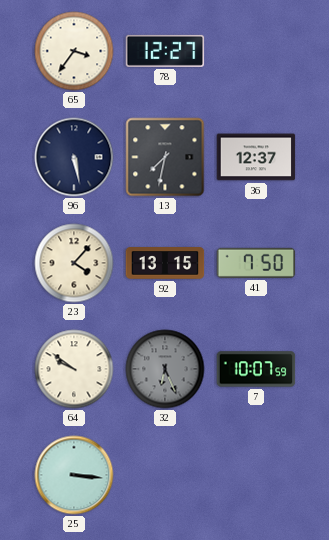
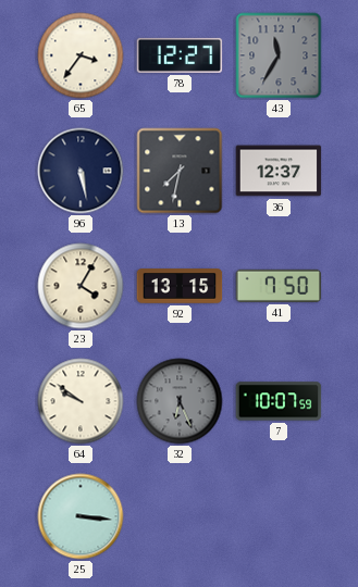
43: none -> 11:35
23: 4:07 -> 4:05
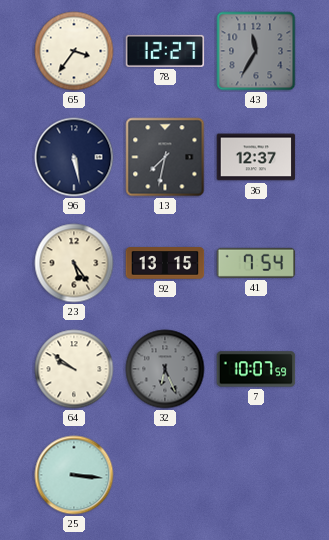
23: 4:05 -> 5:24
41: 7:50 -> 7:54
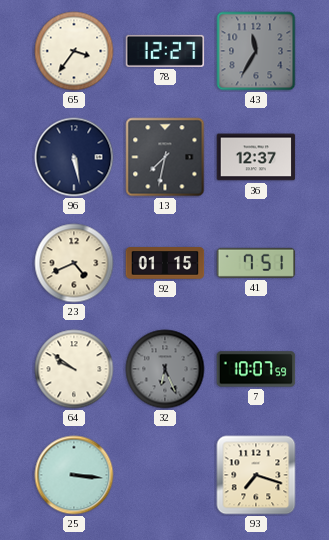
23: 5:24 -> 4:41
92: 13:15 -> 01:15
41: 7:54 -> 7:51
93: none -> 7:18
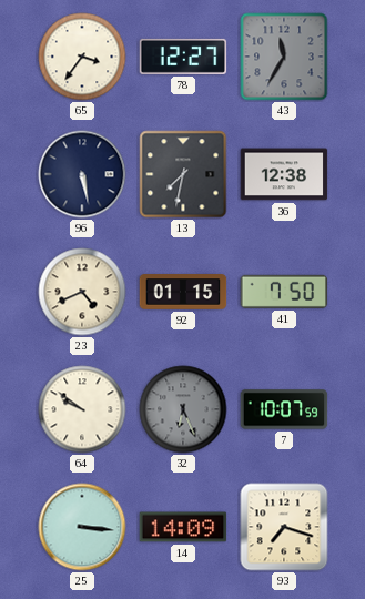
36: 12:37 -> 12:38
41: 7:51 -> 7:50
14: none -> 14:09
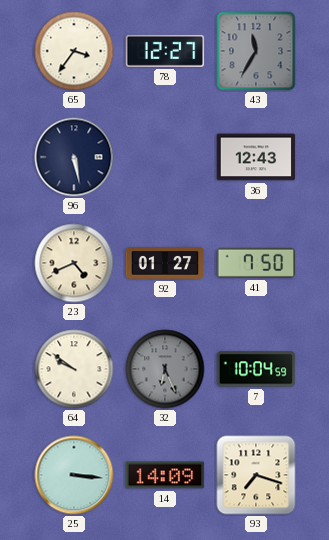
13: 7:32 -> none
36: 12:38 -> 12:43
92: 01:15 -> 01:27
7: 10:07 -> 10:04
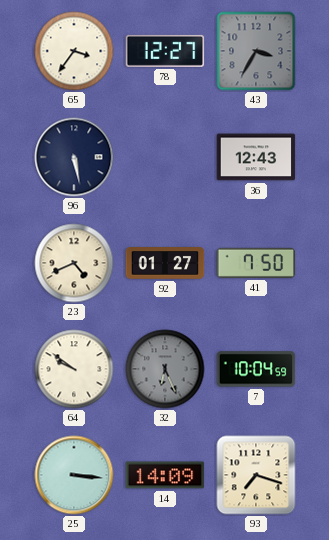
43: 11:35 -> 3:35
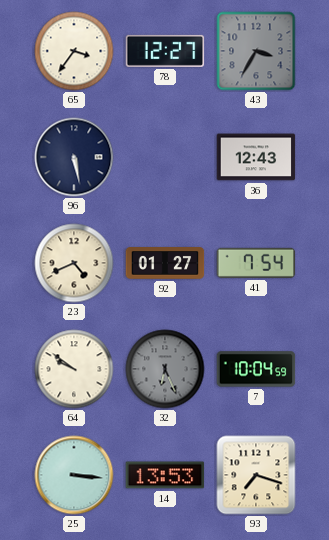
41: 7:50 -> 7:54
14: 14:09 -> 13:53
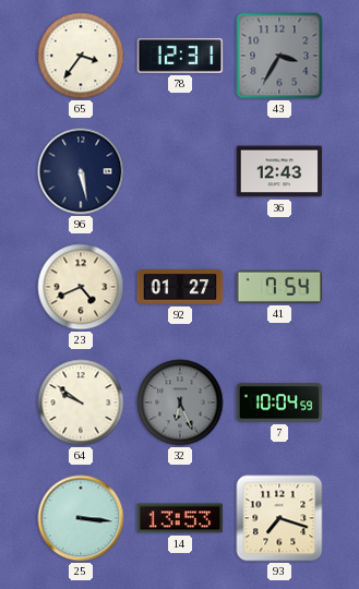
78: 12:27 -> 12:31
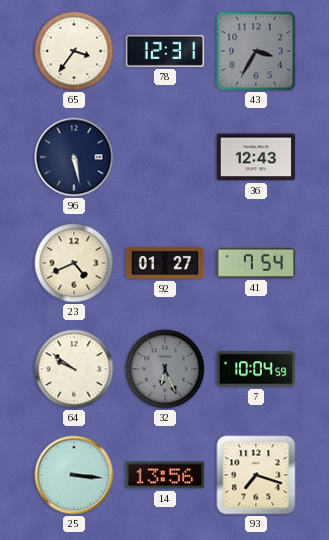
14: 13:53 -> 13:56
